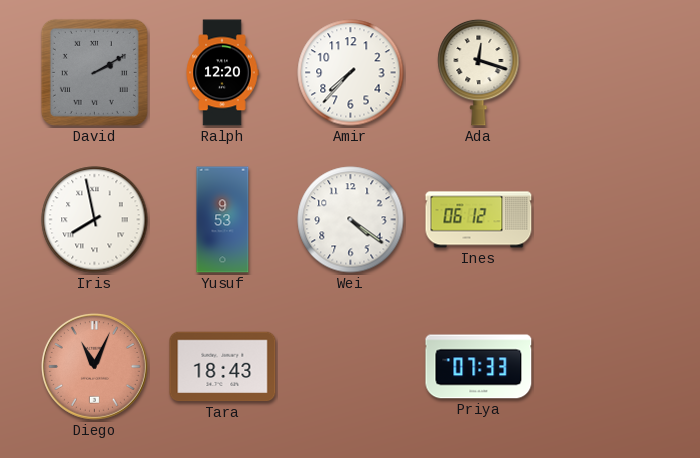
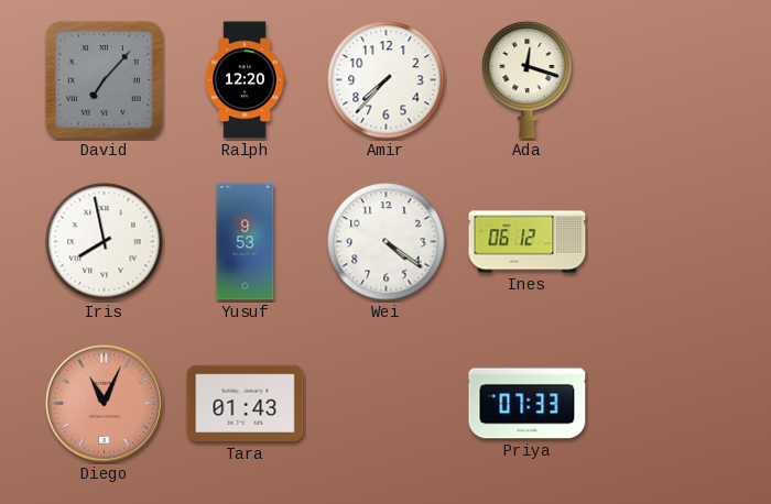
David: 2:10 -> 7:07
Tara: 18:43 -> 01:43
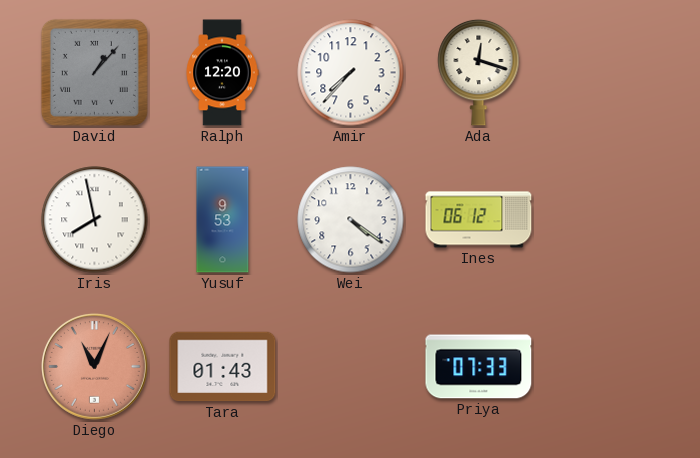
David: 7:07 -> 1:07
